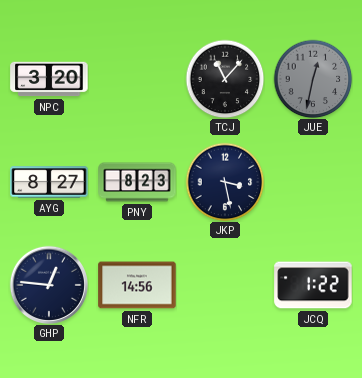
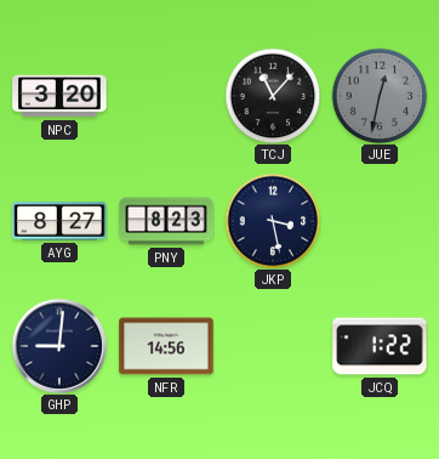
GHP: 12:46 -> 9:01
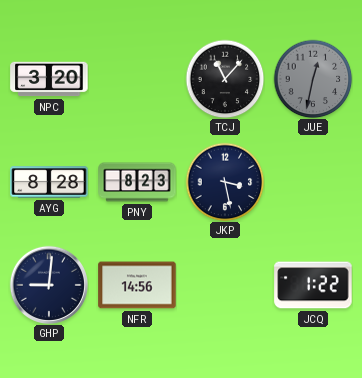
AYG: 8:27 -> 8:28
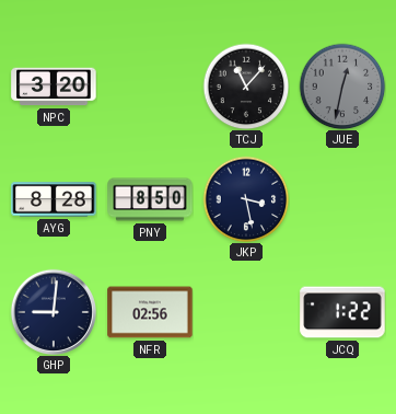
PNY: 8:23 -> 8:50
NFR: 14:56 -> 02:56
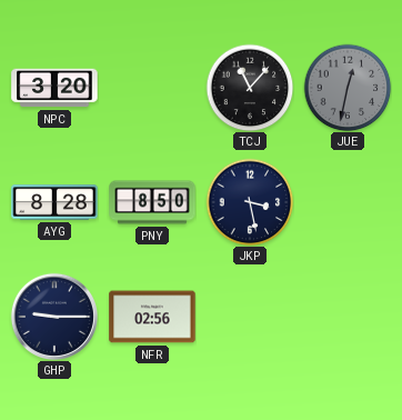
GHP: 9:01 -> 9:15
JCQ: 1:22 -> none
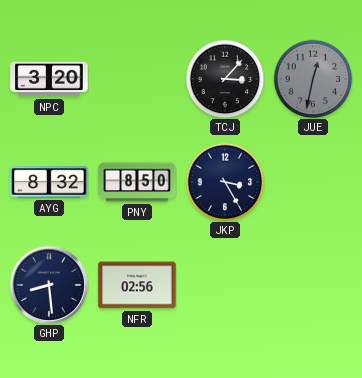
TCJ: 11:07 -> 3:07
AYG: 8:28 -> 8:32
JKP: 3:28 -> 3:25
GHP: 9:15 -> 8:29
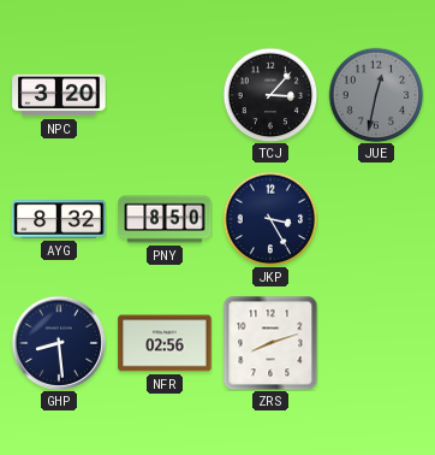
ZRS: none -> 8:12
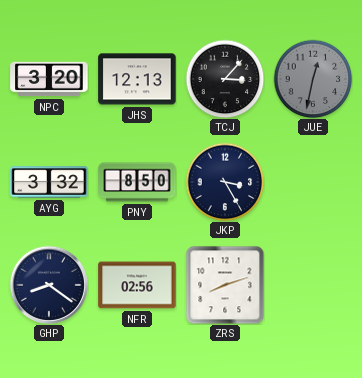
JHS: none -> 12:13
AYG: 8:32 -> 3:32
GHP: 8:29 -> 8:21
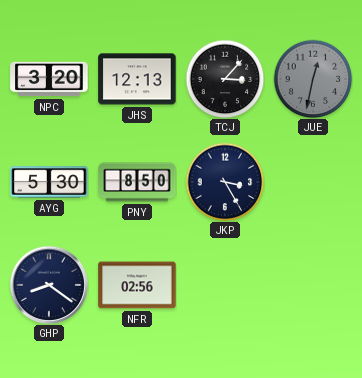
AYG: 3:32 -> 5:30
ZRS: 8:12 -> none
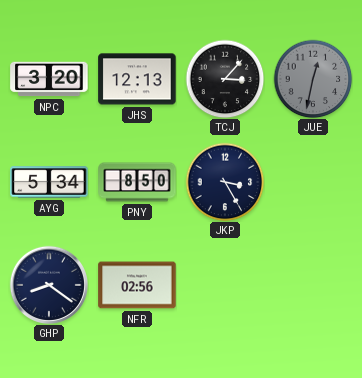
AYG: 5:30 -> 5:34
